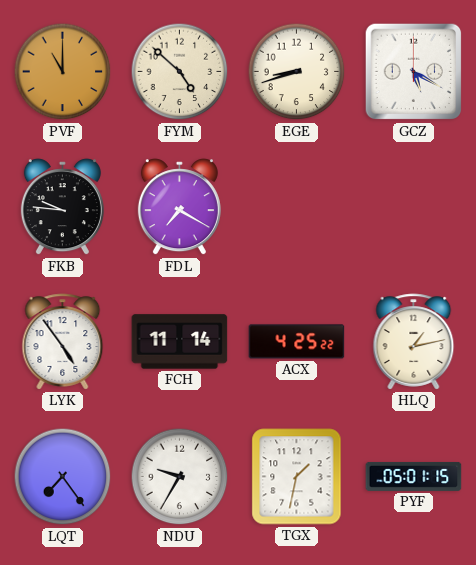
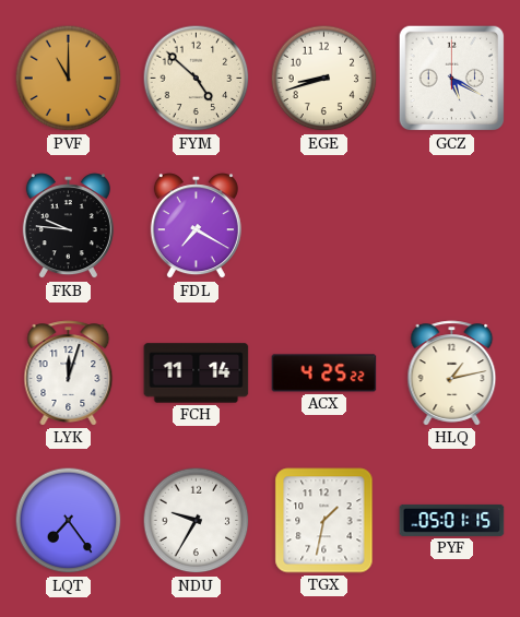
LYK: 4:54 -> 12:03
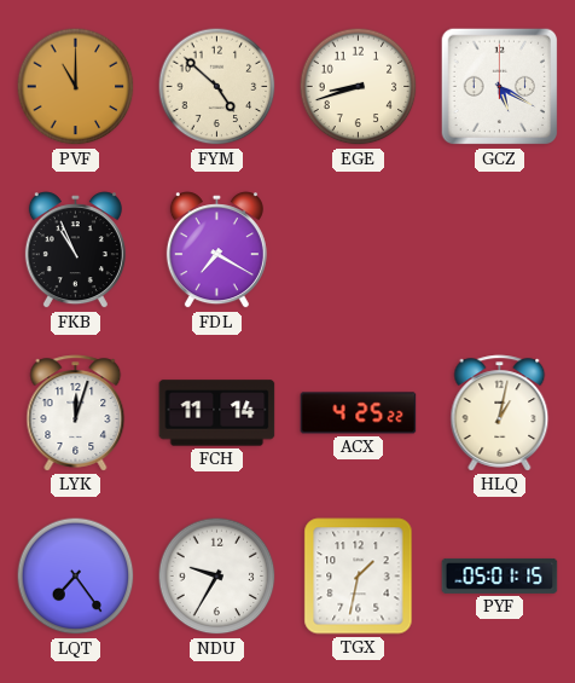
FKB: 9:46 -> 10:56
HLQ: 1:13 -> 1:02
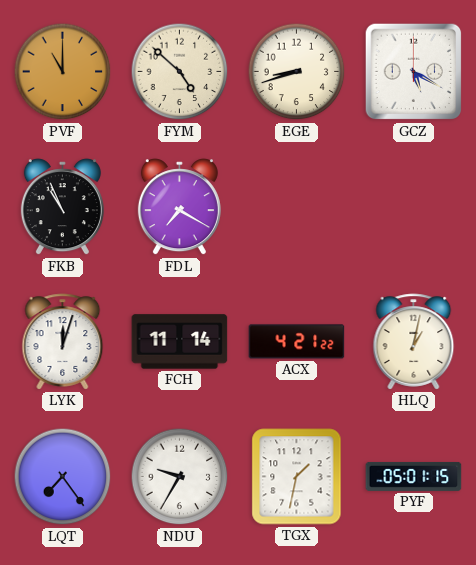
ACX: 4:25 -> 4:21
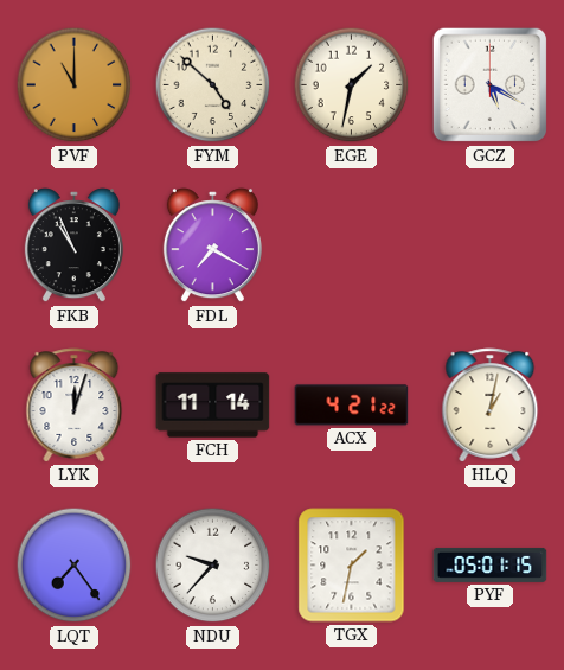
EGE: 8:42 -> 1:32
NDU: 9:35 -> 9:37
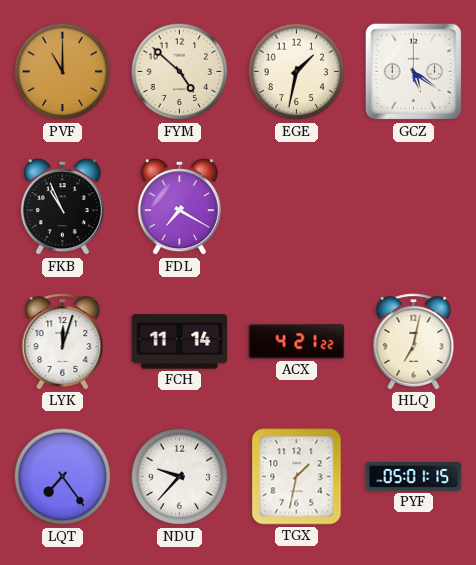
GCZ: 5:20 -> 5:21
HLQ: 1:02 -> 7:02
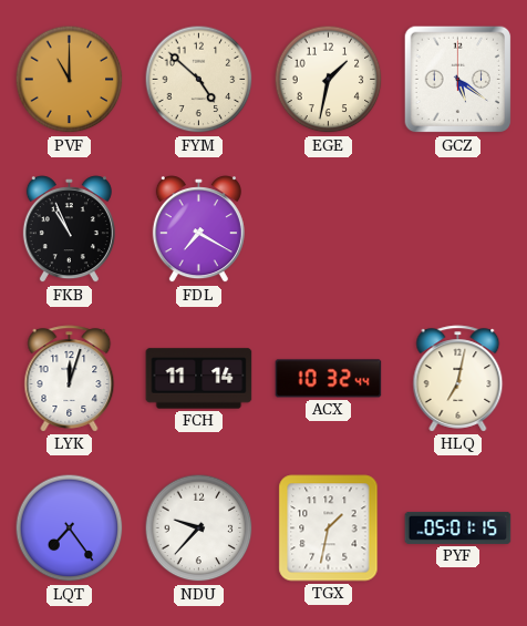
ACX: 4:21 -> 10:32
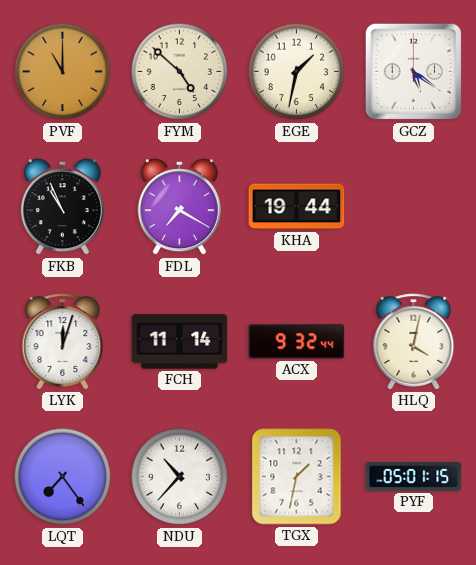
KHA: none -> 19:44
ACX: 10:32 -> 9:32
HLQ: 7:02 -> 4:02
NDU: 9:37 -> 10:37
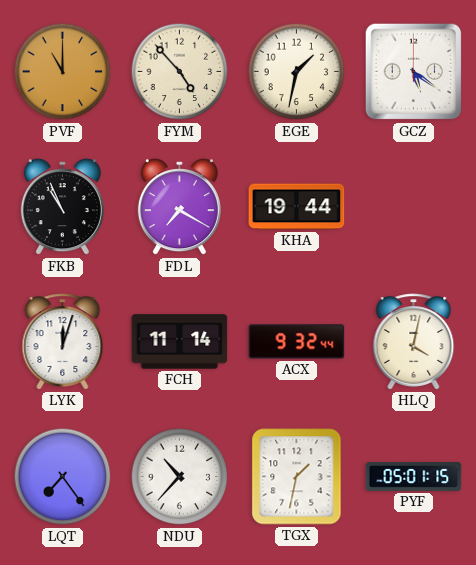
FYM: 4:52 -> 4:53
